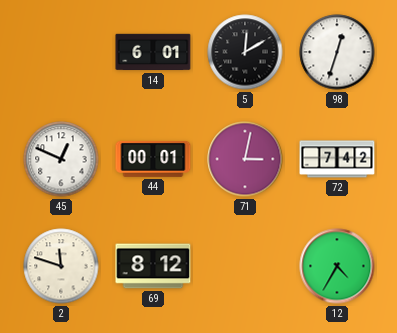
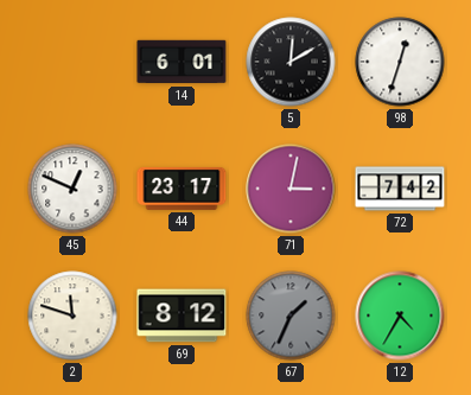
44: 00:01 -> 23:17
67: none -> 1:34
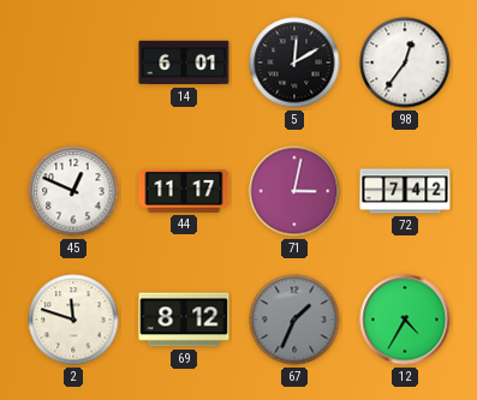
98: 12:33 -> 12:36
44: 23:17 -> 11:17
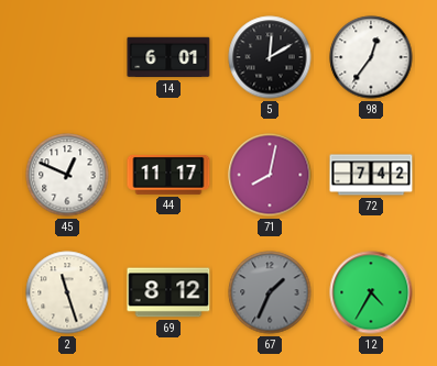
71: 3:02 -> 8:02
2: 11:48 -> 11:27
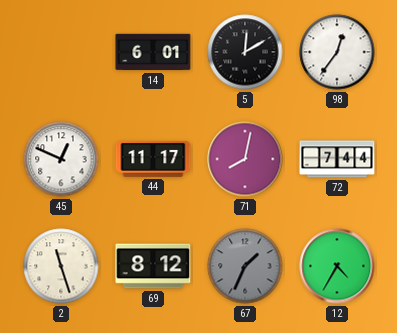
72: 7:42 -> 7:44
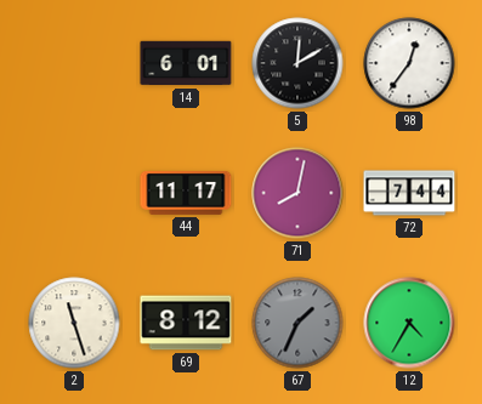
45: 12:49 -> none
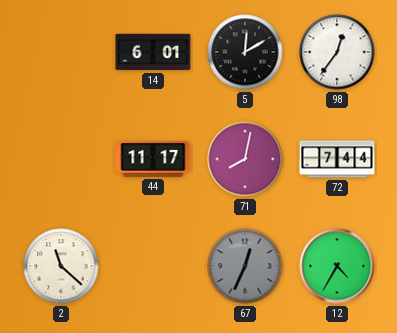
2: 11:27 -> 11:22
69: 8:12 -> none
67: 1:34 -> 12:34
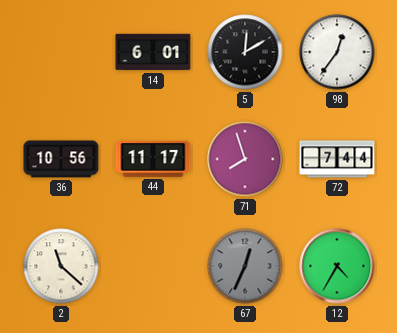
36: none -> 10:56
71: 8:02 -> 7:57
